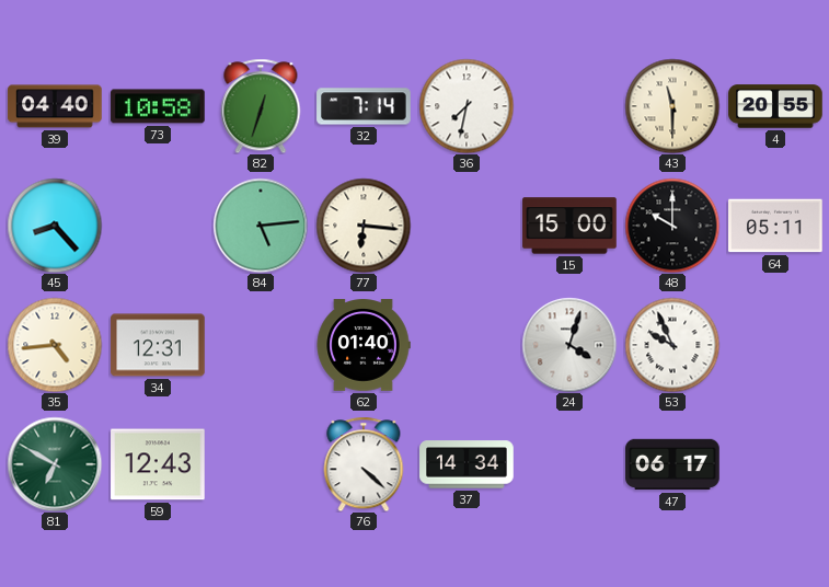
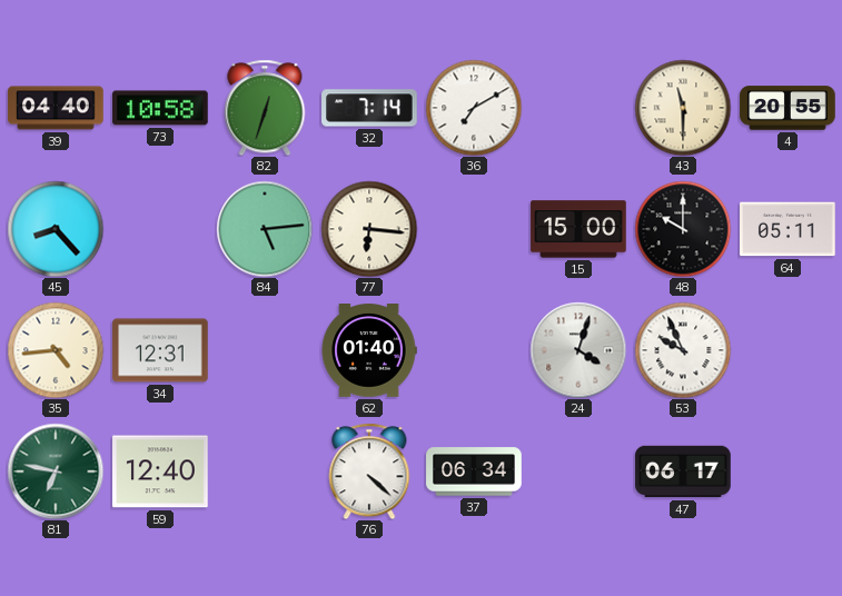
36: 7:32 -> 7:10
81: 6:50 -> 6:47
59: 12:43 -> 12:40
37: 14:34 -> 06:34
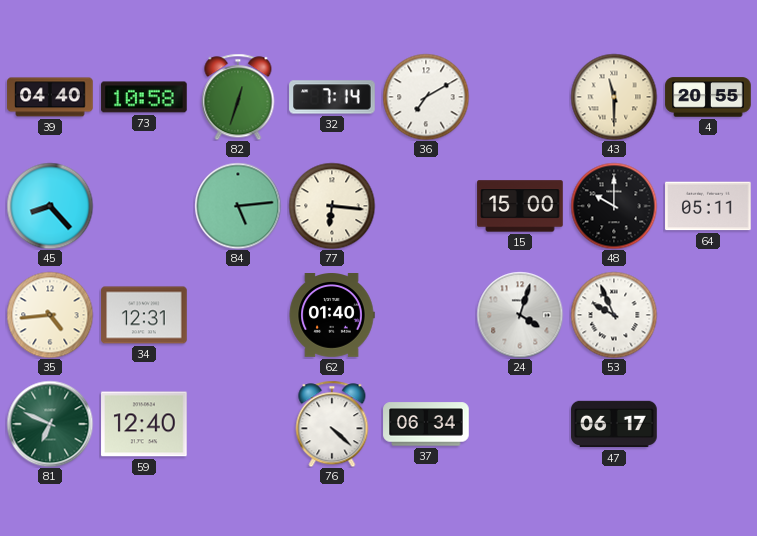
81: 6:47 -> 6:49
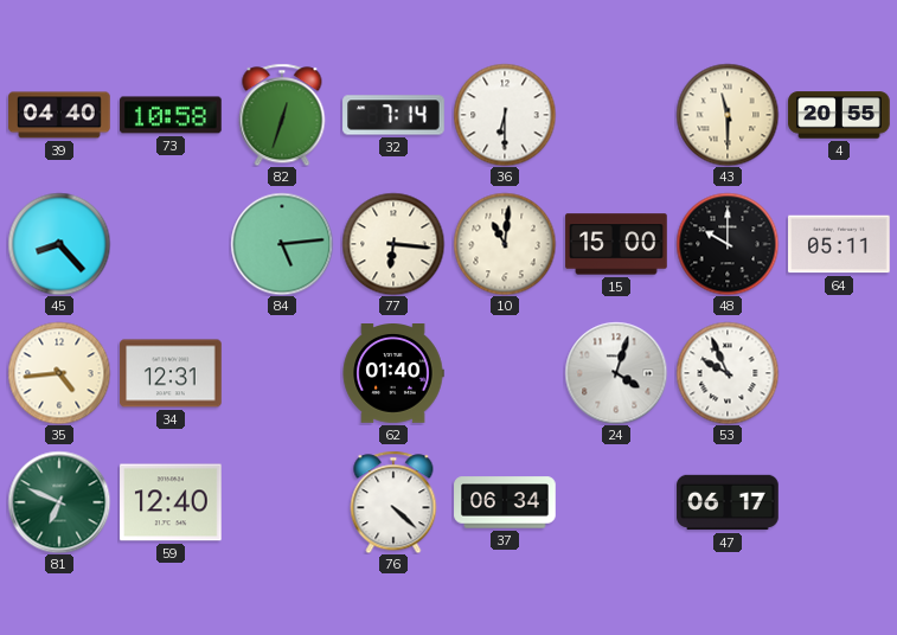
36: 7:10 -> 6:30
10: none -> 11:01
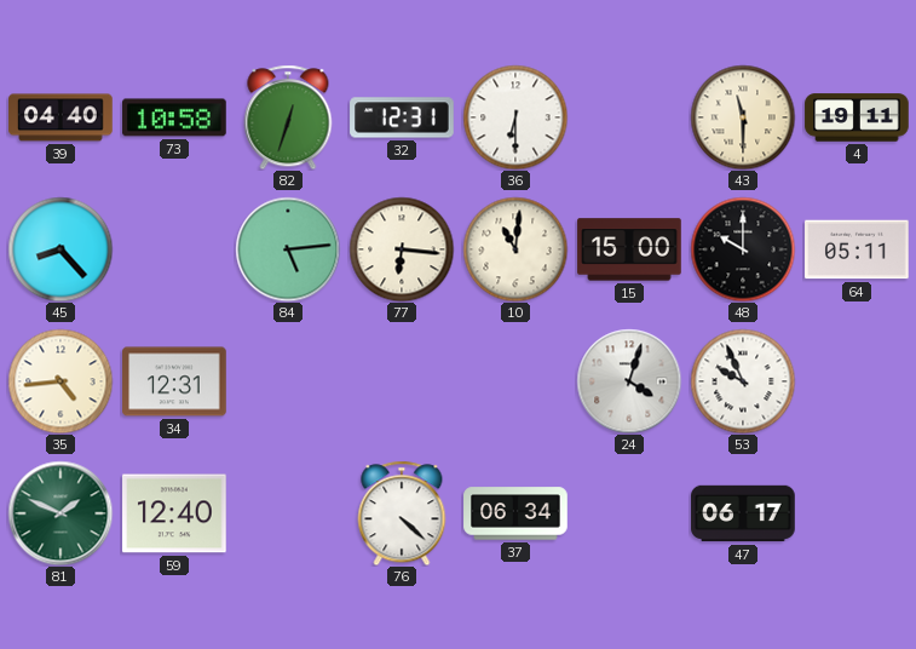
32: 7:14 -> 12:31
4: 20:55 -> 19:11
62: 01:40 -> none
81: 6:49 -> 1:49
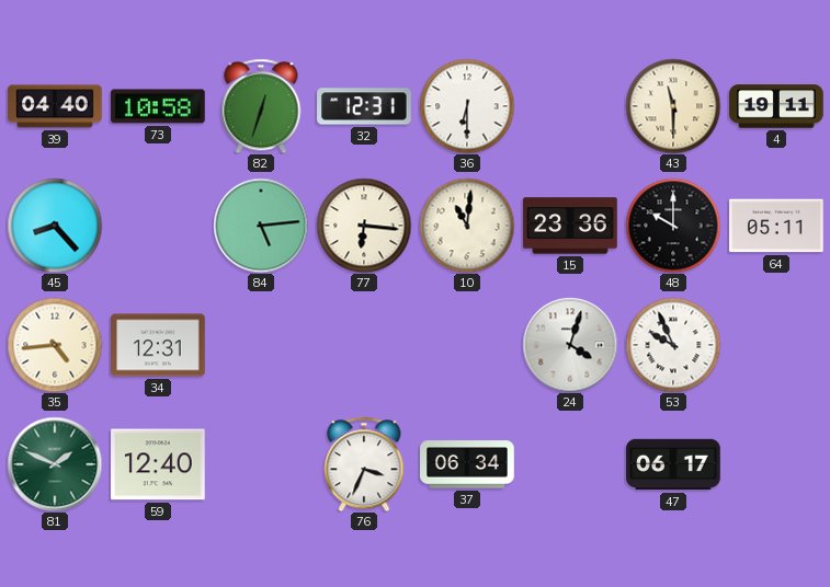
15: 15:00 -> 23:36
76: 4:22 -> 3:34
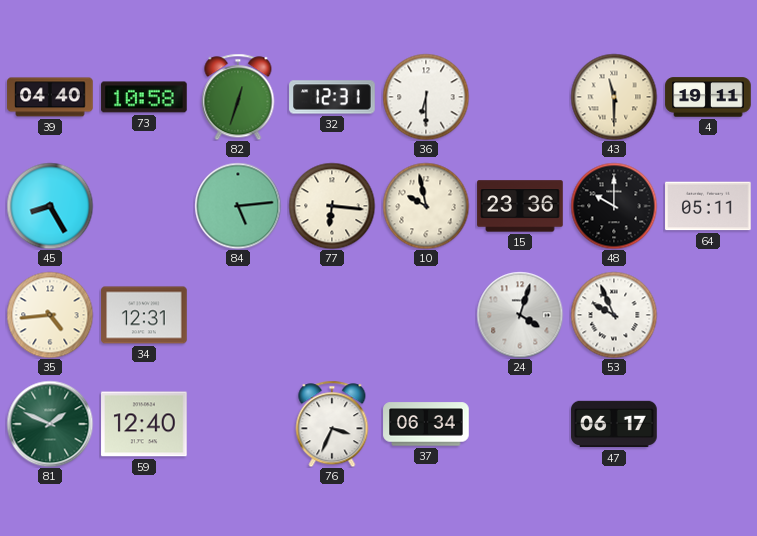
45: 8:23 -> 8:25
10: 11:01 -> 9:58
